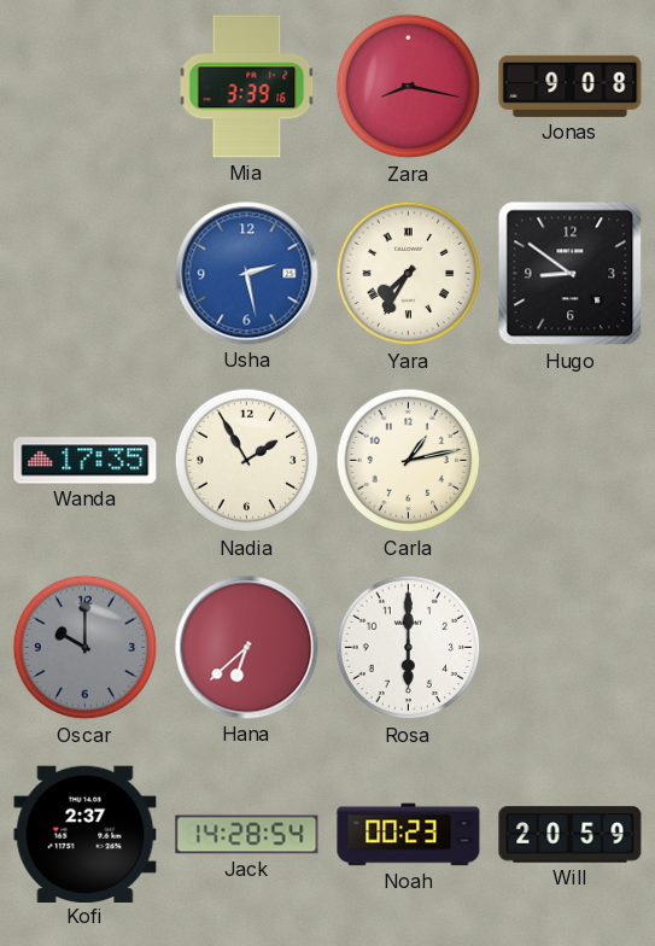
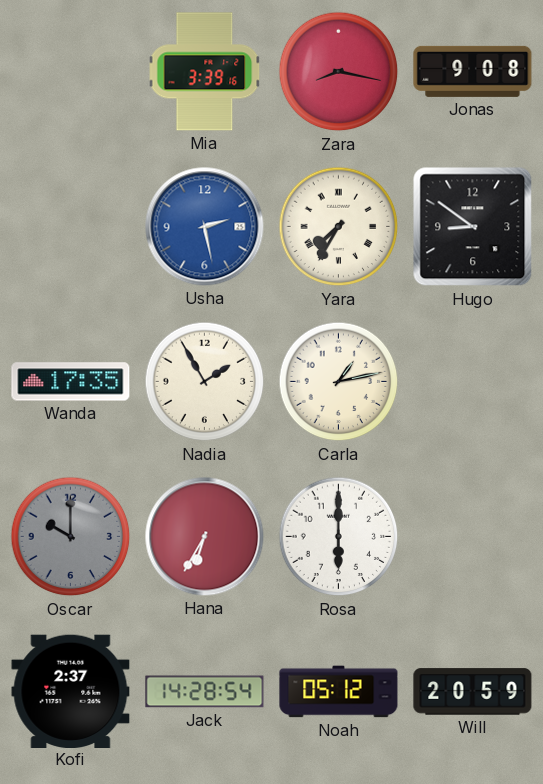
Hana: 6:38 -> 6:35
Noah: 00:23 -> 05:12
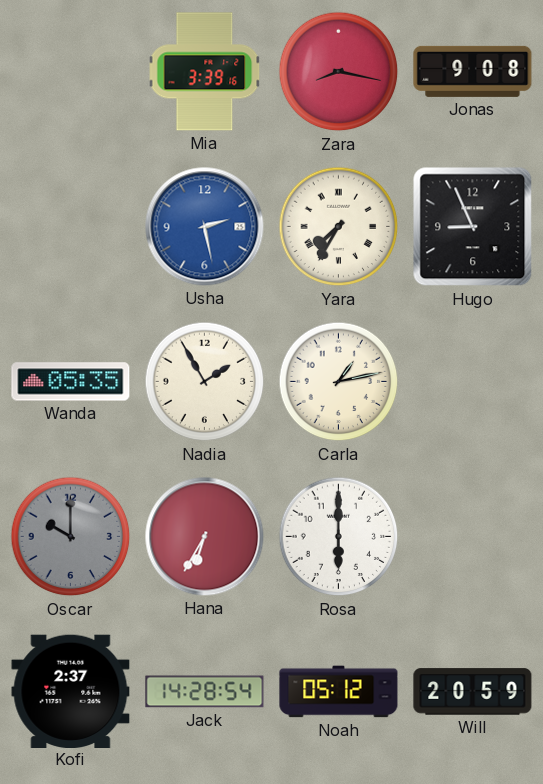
Hugo: 8:51 -> 8:56
Wanda: 17:35 -> 05:35
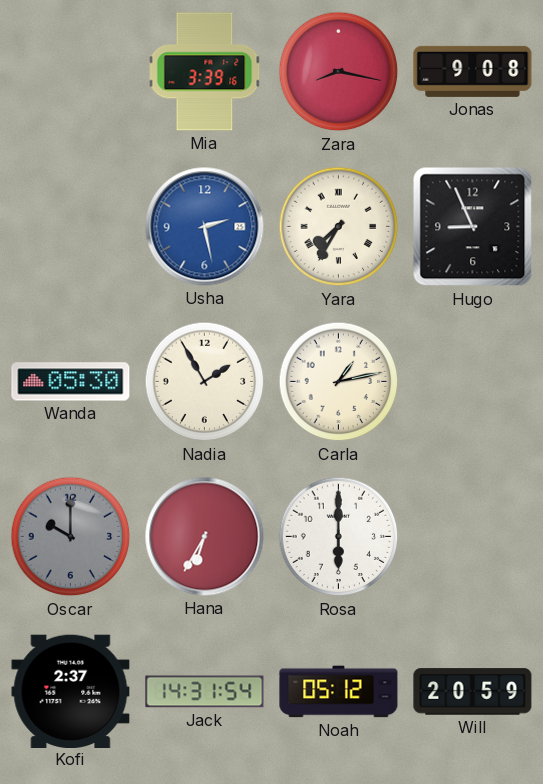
Wanda: 05:35 -> 05:30
Jack: 14:28 -> 14:31
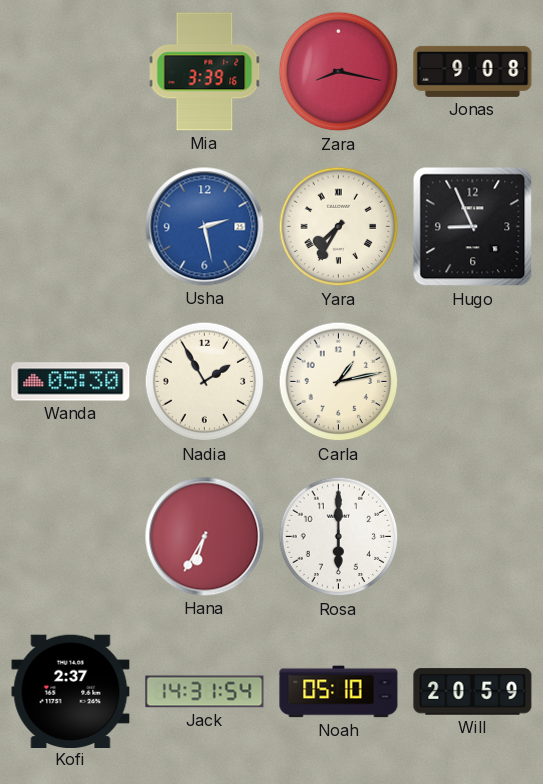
Oscar: 10:00 -> none
Noah: 05:12 -> 05:10
